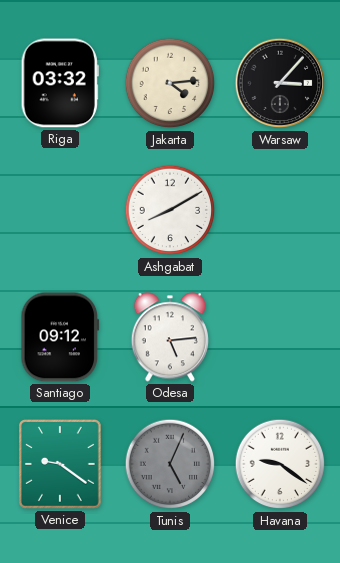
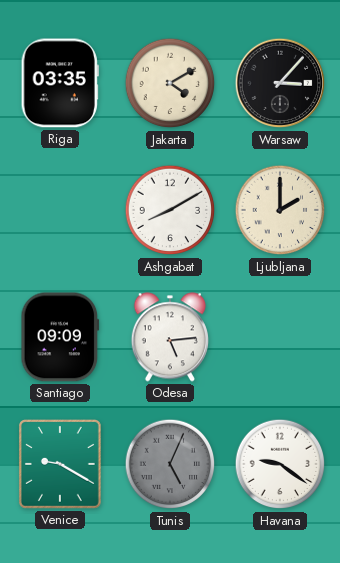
Riga: 03:32 -> 03:35
Jakarta: 4:14 -> 4:10
Ljubljana: none -> 2:00
Santiago: 09:12 -> 09:09
Venice: 9:21 -> 9:20
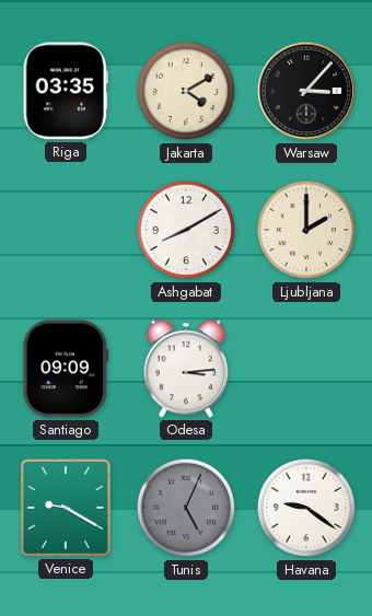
Odesa: 5:14 -> 3:14
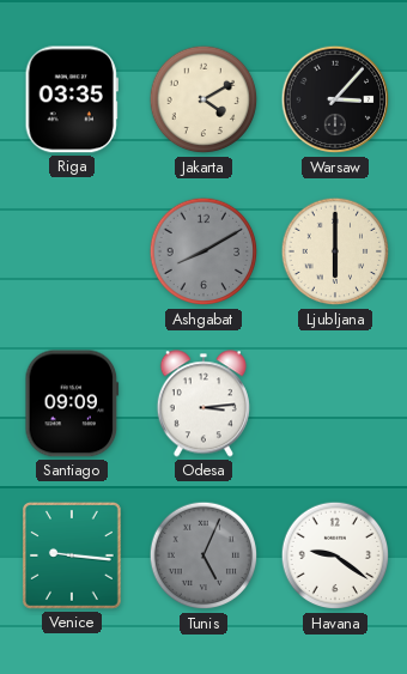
Ashgabat dial: white -> grey
Ljubljana: 2:00 -> 6:00
Venice: 9:20 -> 9:16
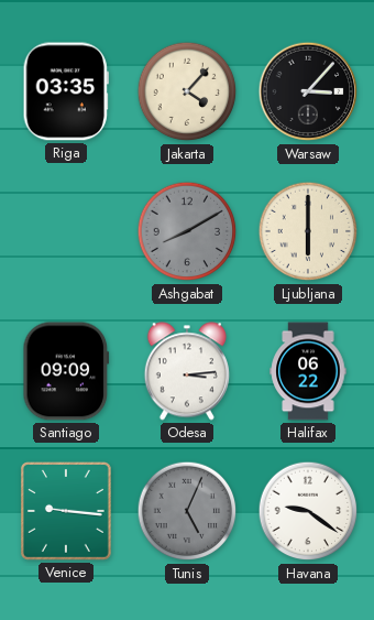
Jakarta: 4:10 -> 4:07
Halifax: none -> 06:22
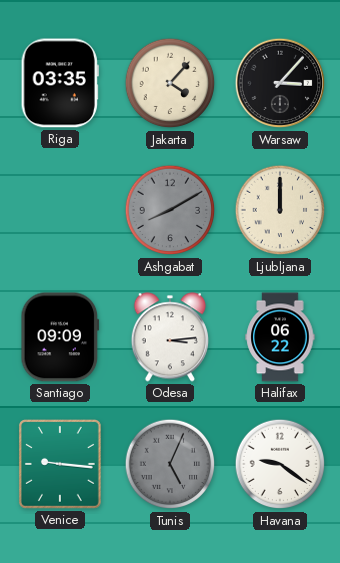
Ljubljana: 6:00 -> 12:00
